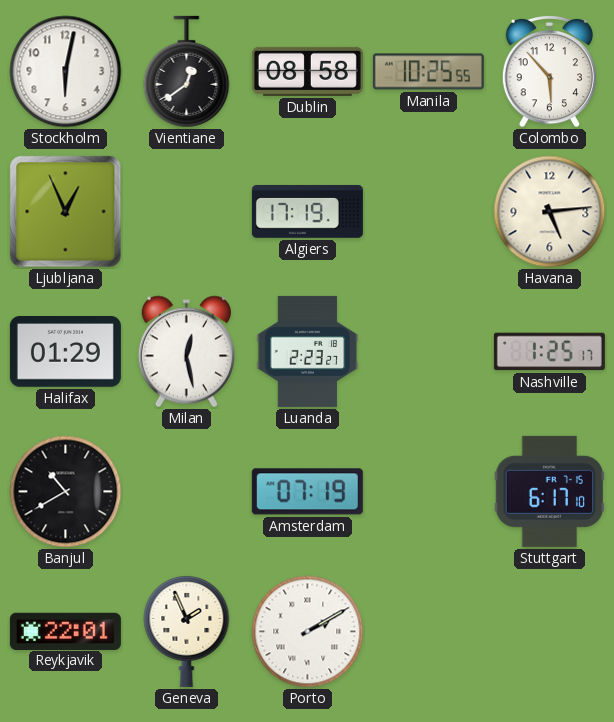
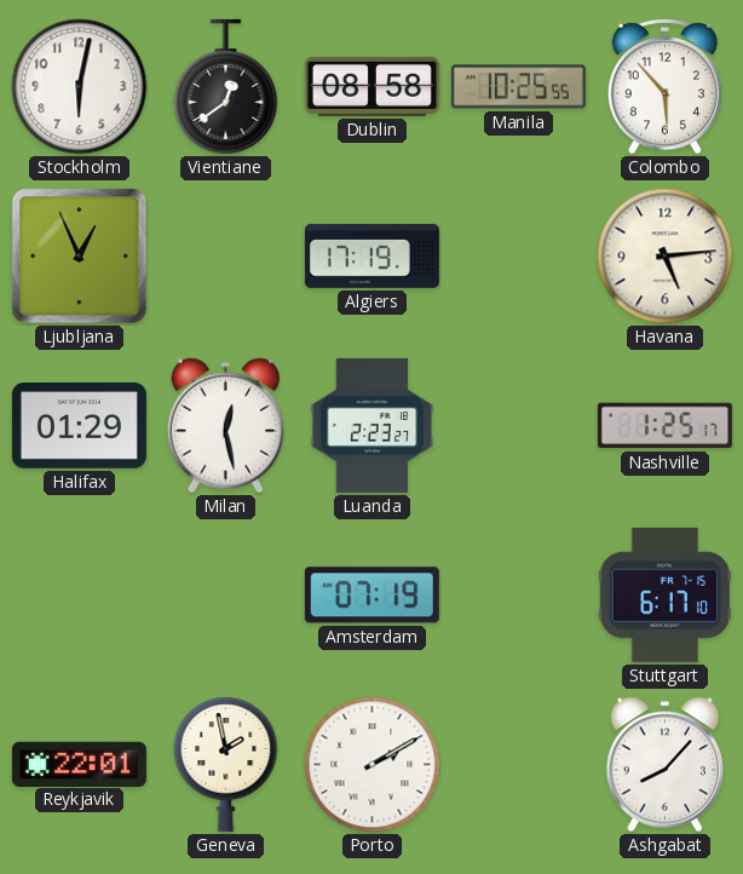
Banjul: 10:40 -> none
Geneva: 1:56 -> 1:58
Ashgabat: none -> 8:07
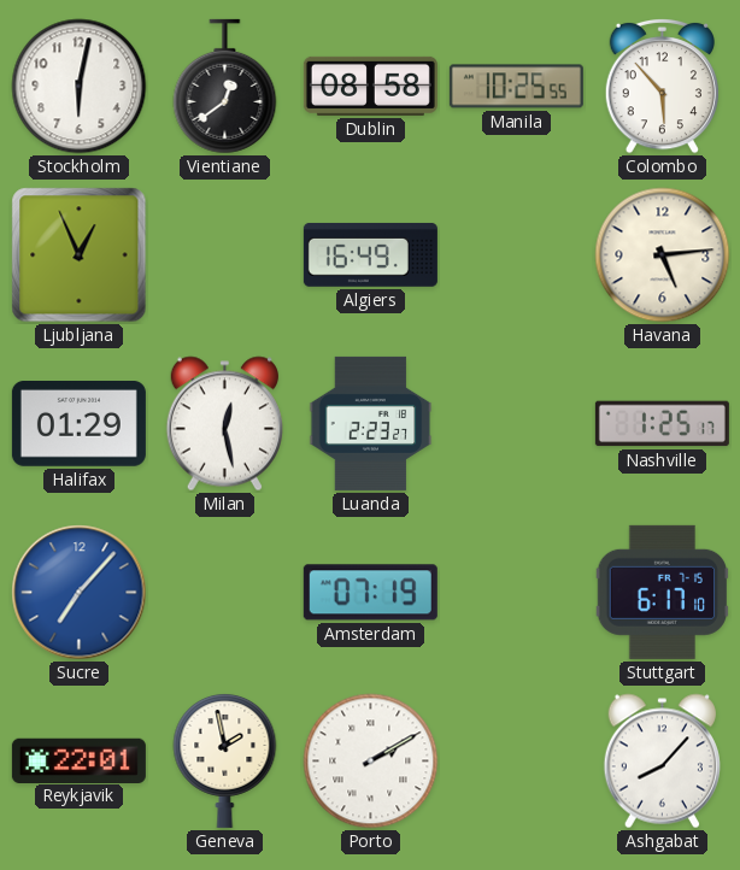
Algiers: 17:19 -> 16:49
Sucre: none -> 7:07
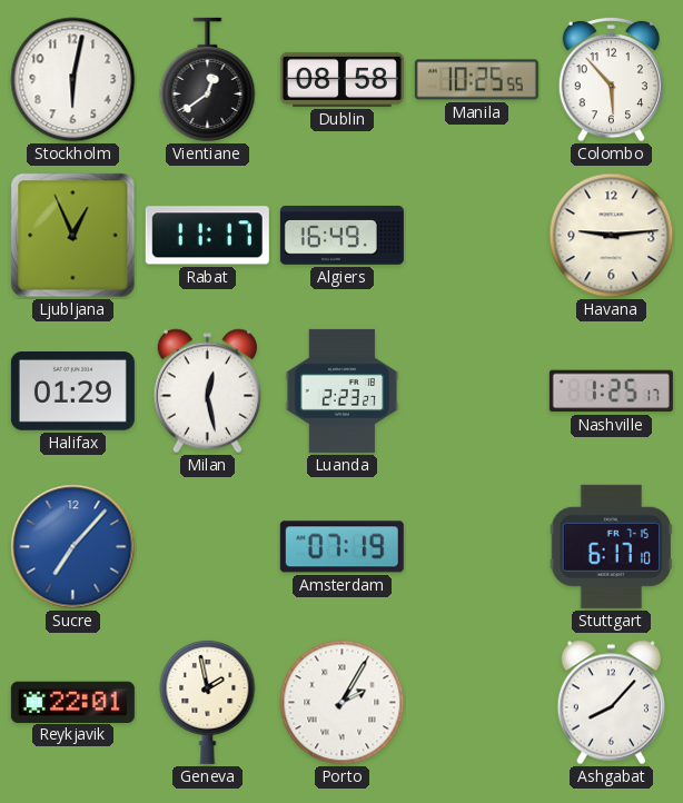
Rabat: none -> 11:17
Havana: 5:14 -> 9:14
Porto: 2:10 -> 2:05
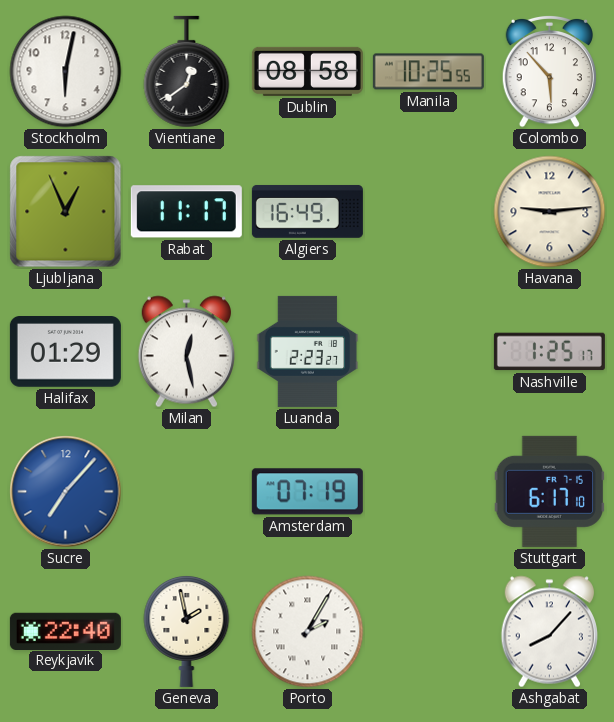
Reykjavik: 22:01 -> 22:40
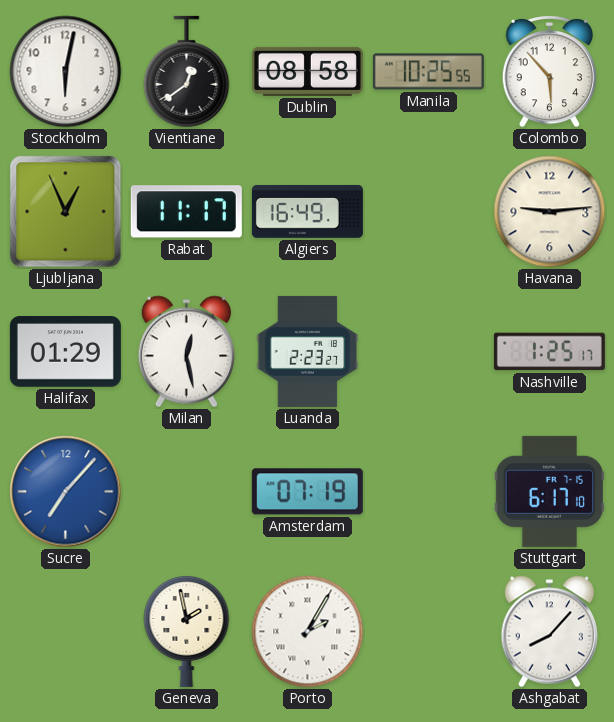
Reykjavik: 22:40 -> none
